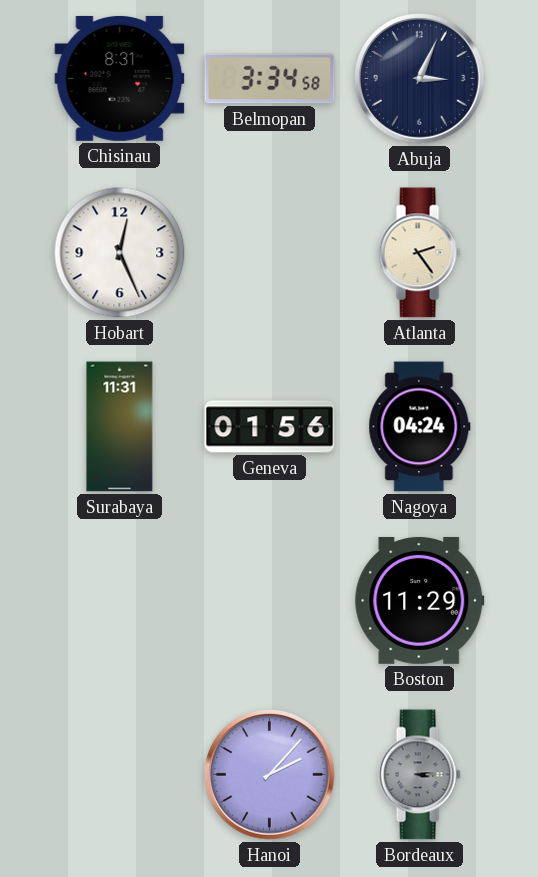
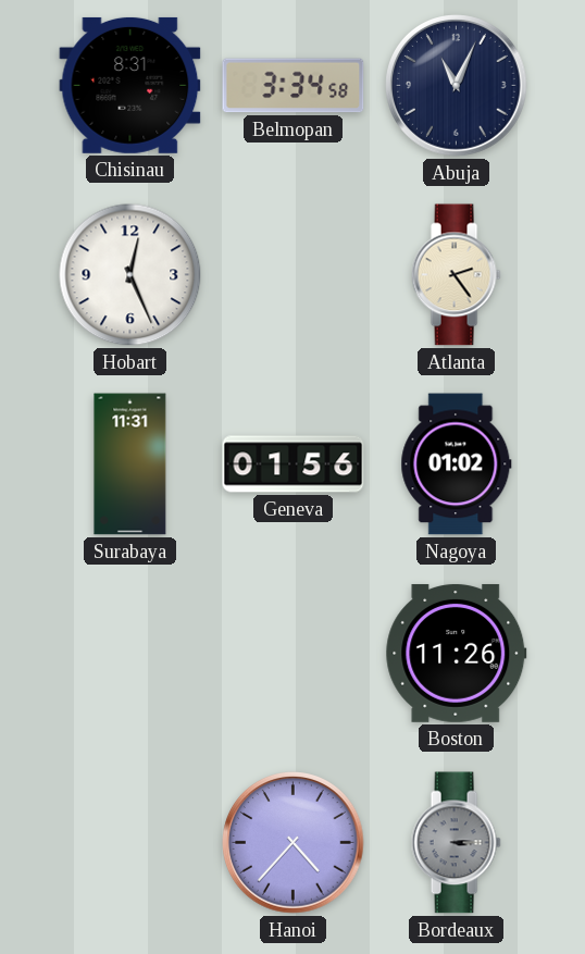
Abuja: 3:04 -> 11:04
Nagoya: 04:24 -> 01:02
Boston: 11:29 -> 11:26
Hanoi: 2:07 -> 4:37
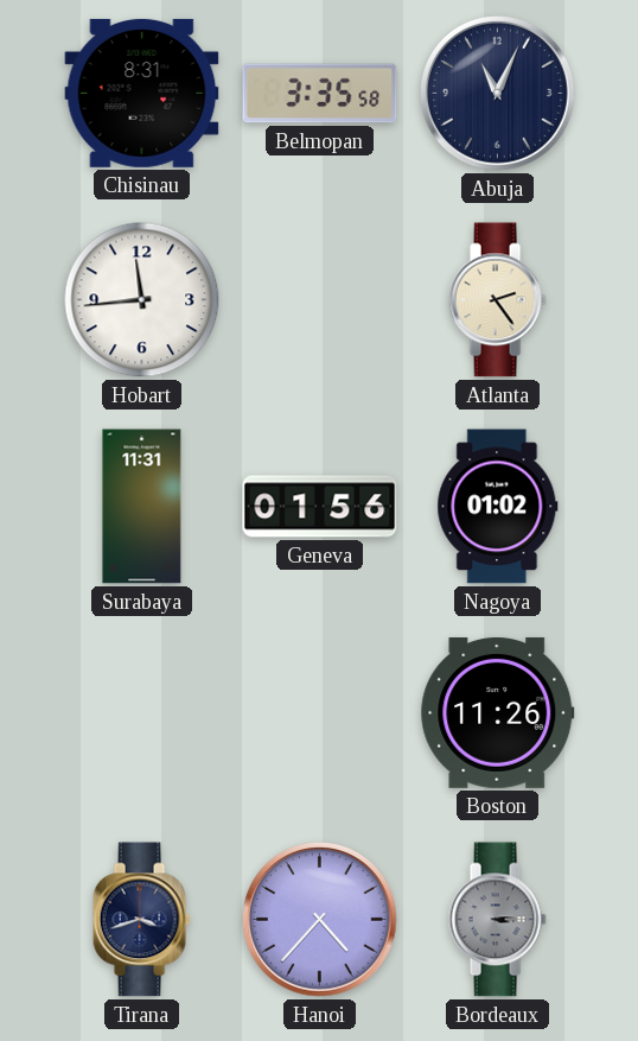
Belmopan: 3:34 -> 3:35
Hobart: 12:26 -> 11:44
Tirana: none -> 3:42
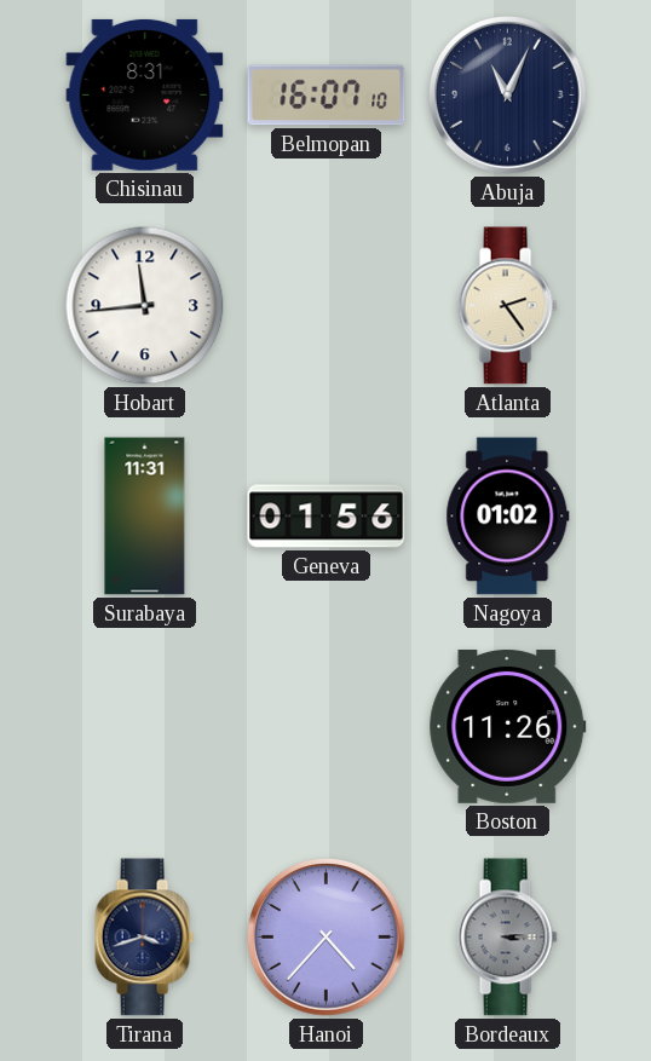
Belmopan: 3:35 -> 16:07
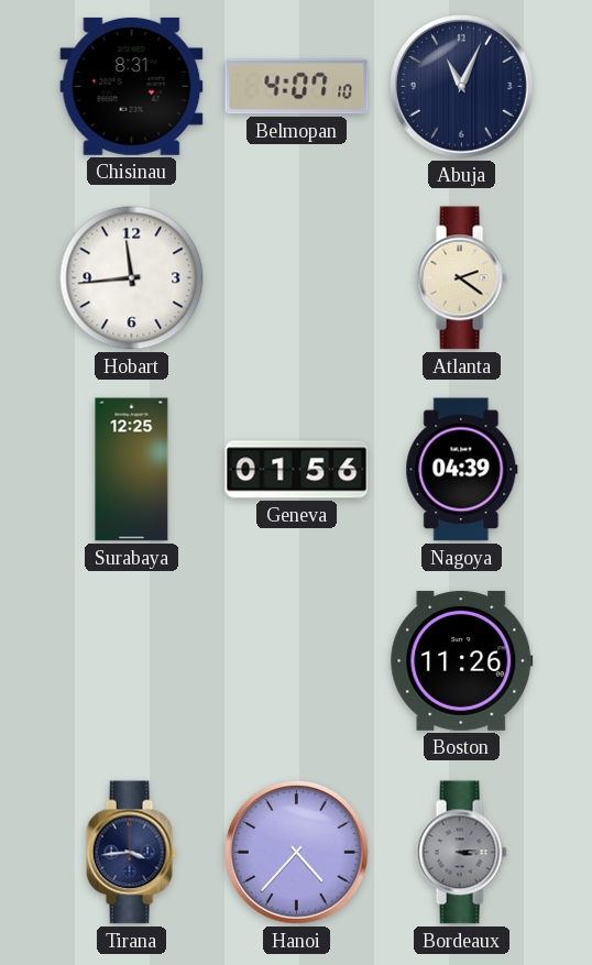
Belmopan: 16:07 -> 4:07
Atlanta: 2:24 -> 2:21
Surabaya: 11:31 -> 12:25
Nagoya: 01:02 -> 04:39
Tirana: 3:42 -> 3:44
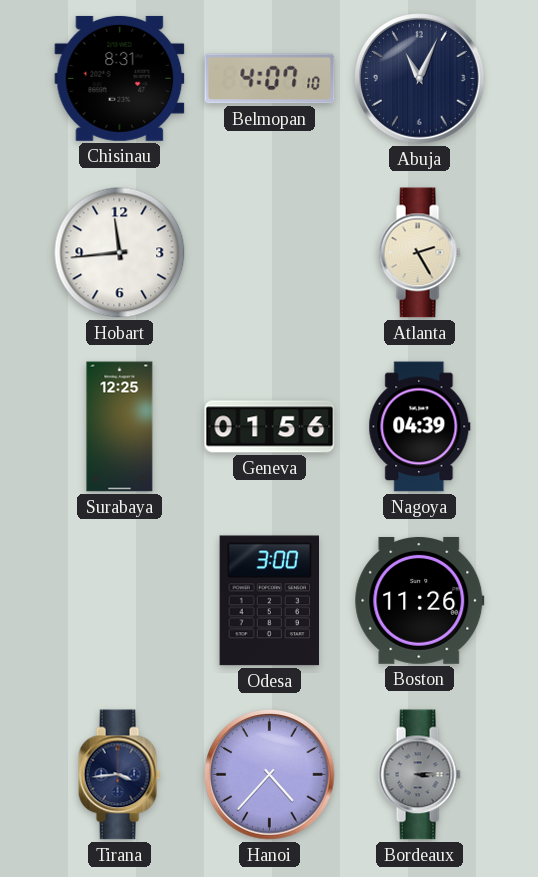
Atlanta: 2:21 -> 2:25
Odesa: none -> 3:00
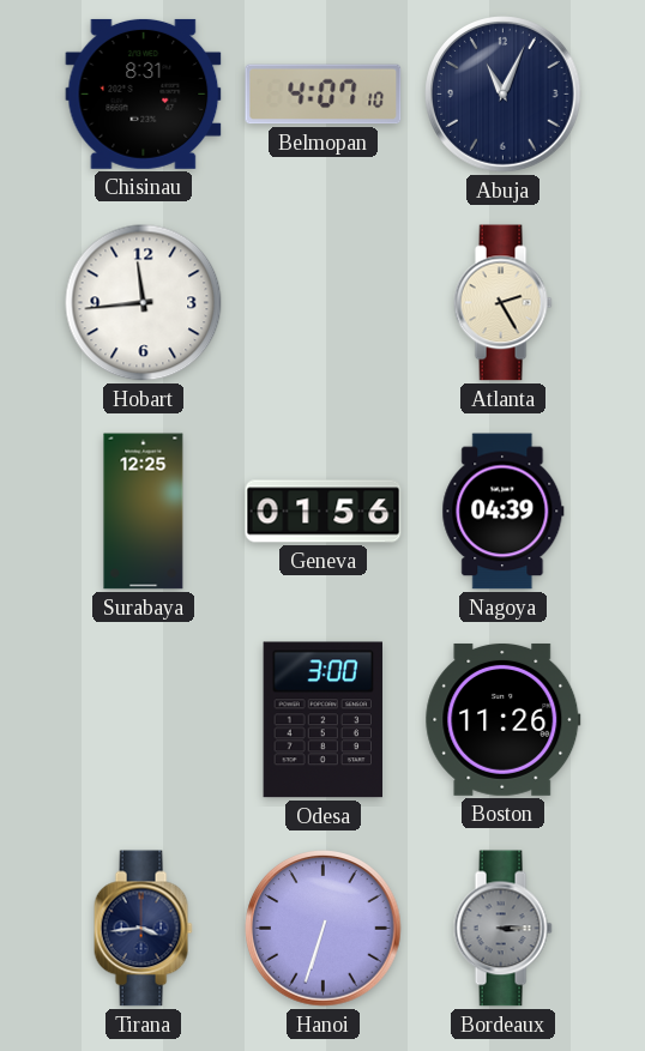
Hanoi: 4:37 -> 6:33
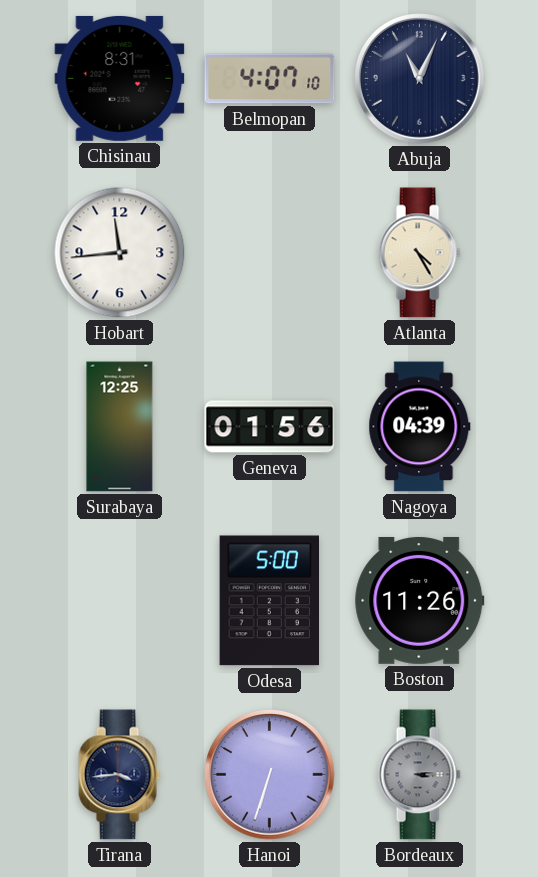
Atlanta: 2:25 -> 4:25
Odesa: 3:00 -> 5:00
